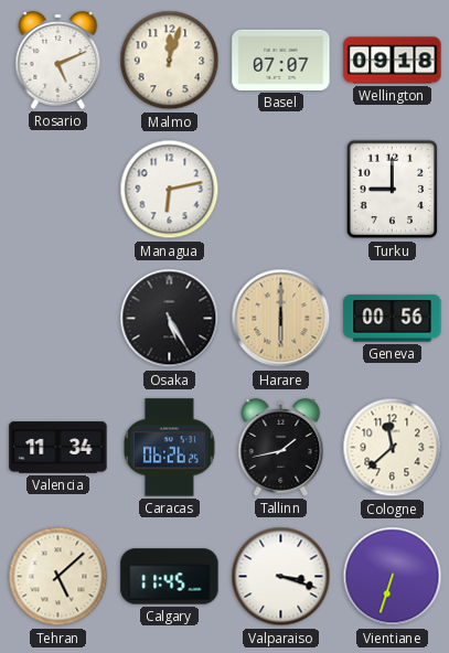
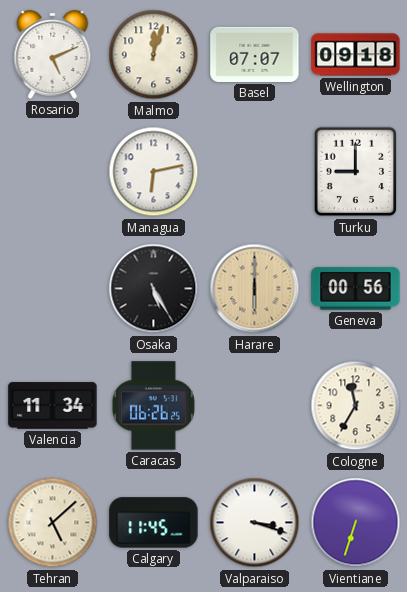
Tallinn: 1:43 -> none
Cologne: 11:38 -> 11:35
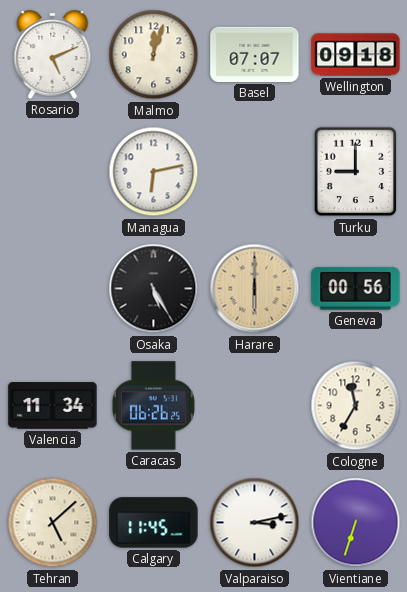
Valparaiso: 3:18 -> 3:13
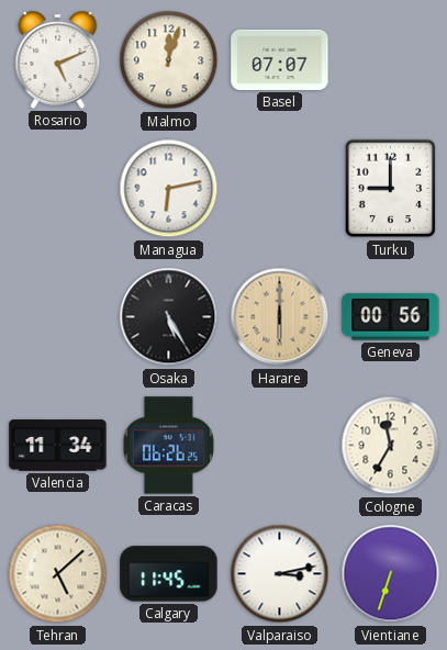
Wellington: 09:18 -> none
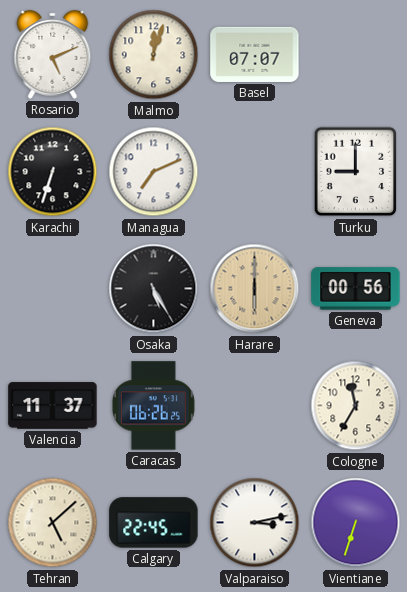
Karachi: none -> 6:33
Managua: 6:13 -> 7:11
Valencia: 11:34 -> 11:37
Calgary: 11:45 -> 22:45
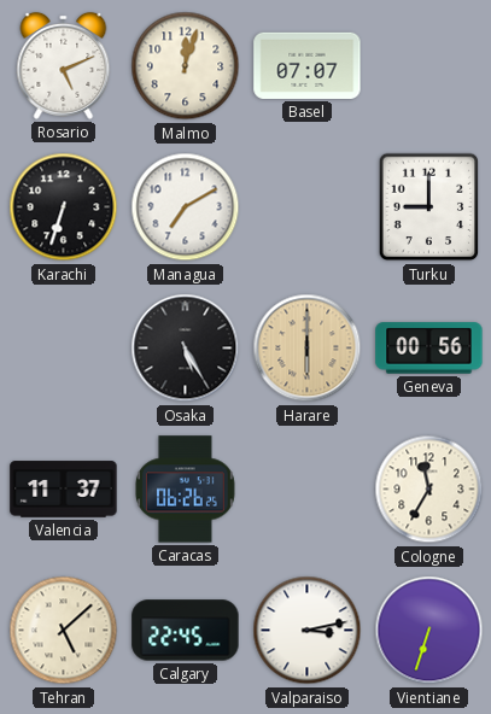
Managua: 7:11 -> 7:10
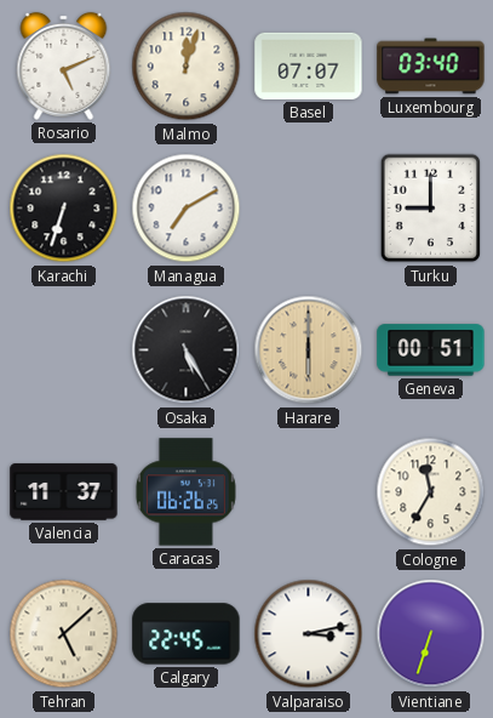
Luxembourg: none -> 03:40
Geneva: 00:56 -> 00:51
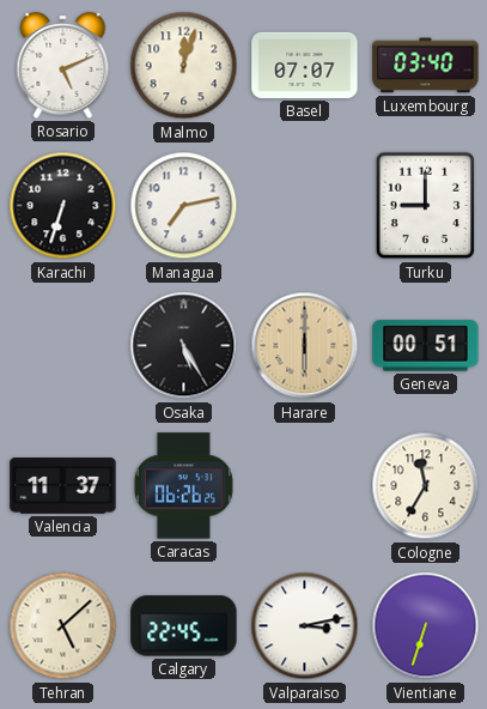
Managua: 7:10 -> 7:13
